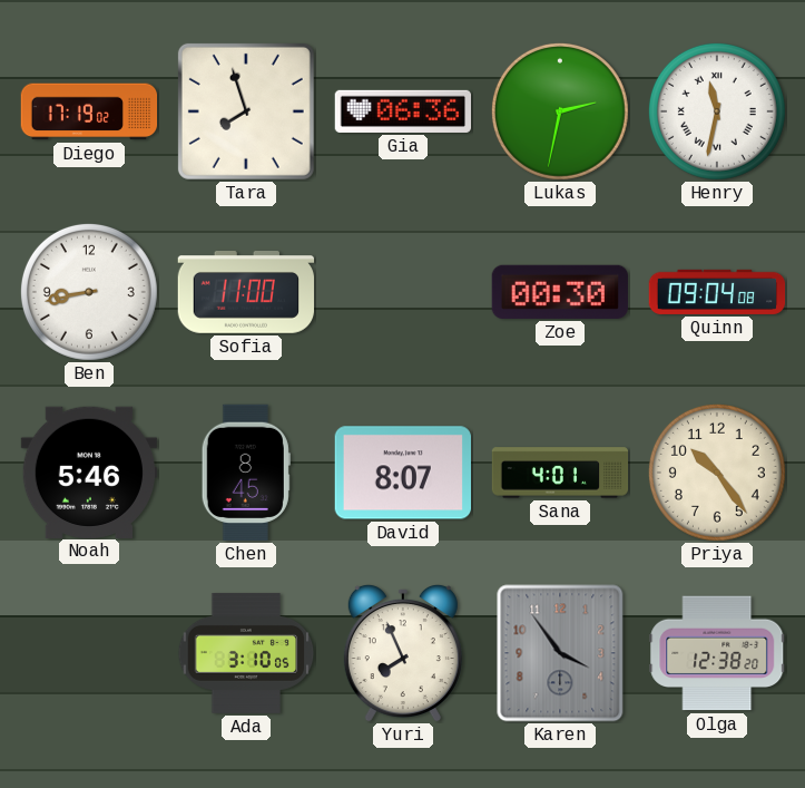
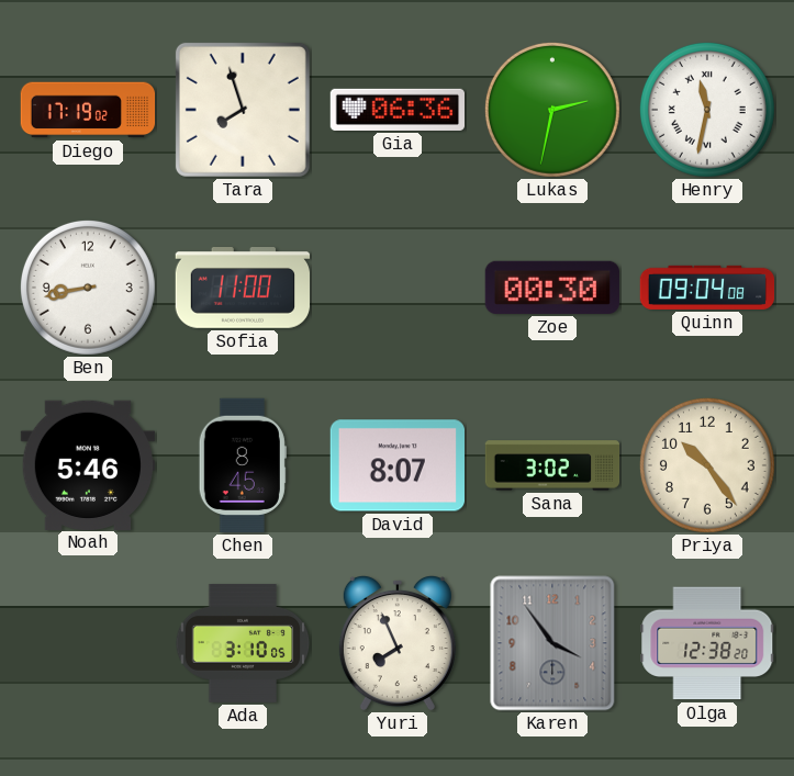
Sana: 4:01 -> 3:02
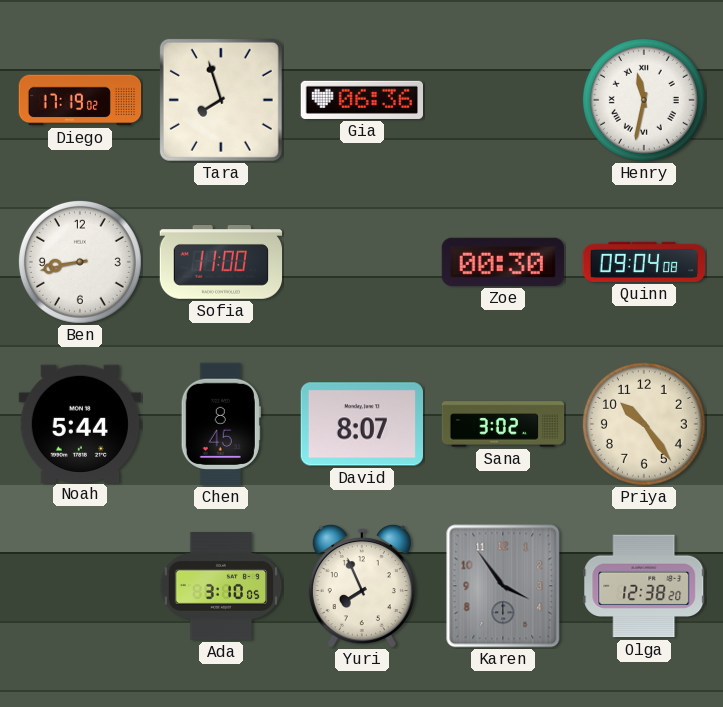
Lukas: 2:32 -> none
Noah: 5:46 -> 5:44
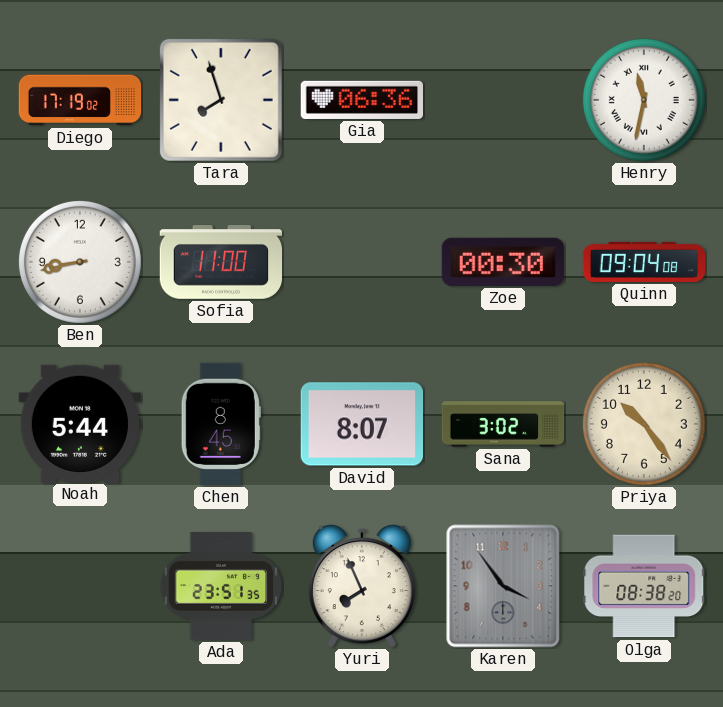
Ada: 3:10 -> 23:51
Olga: 12:38 -> 08:38
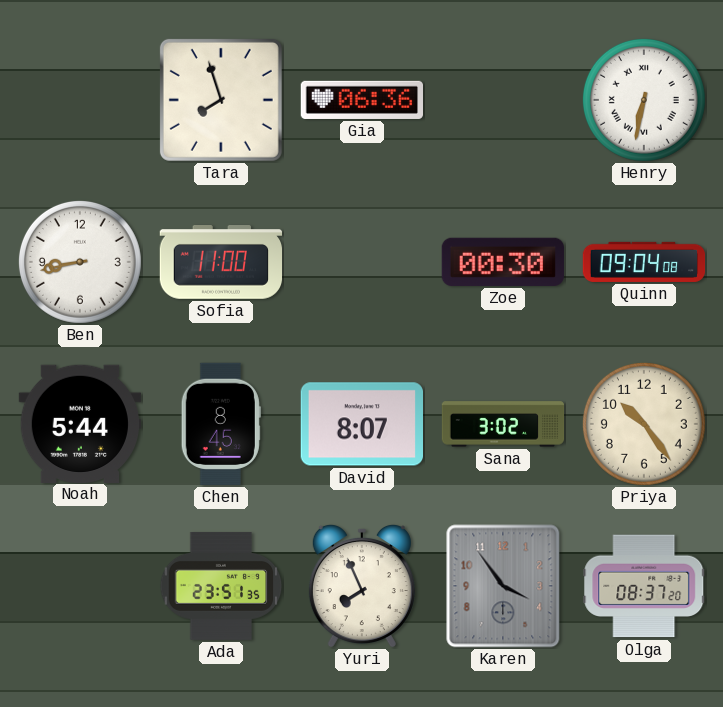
Diego: 17:19 -> none
Henry: 11:32 -> 6:32
Olga: 08:38 -> 08:37
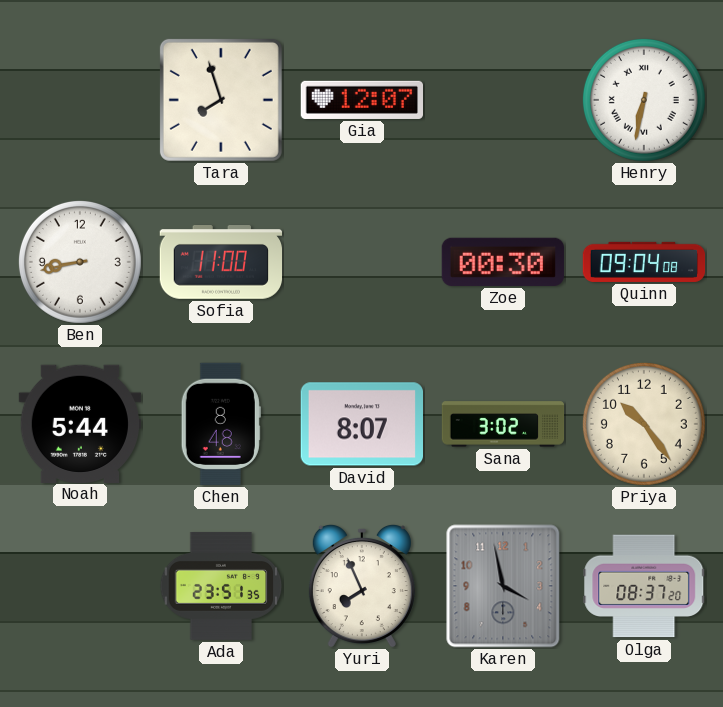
Gia: 06:36 -> 12:07
Chen: 8:45 -> 8:48
Karen: 3:54 -> 3:58
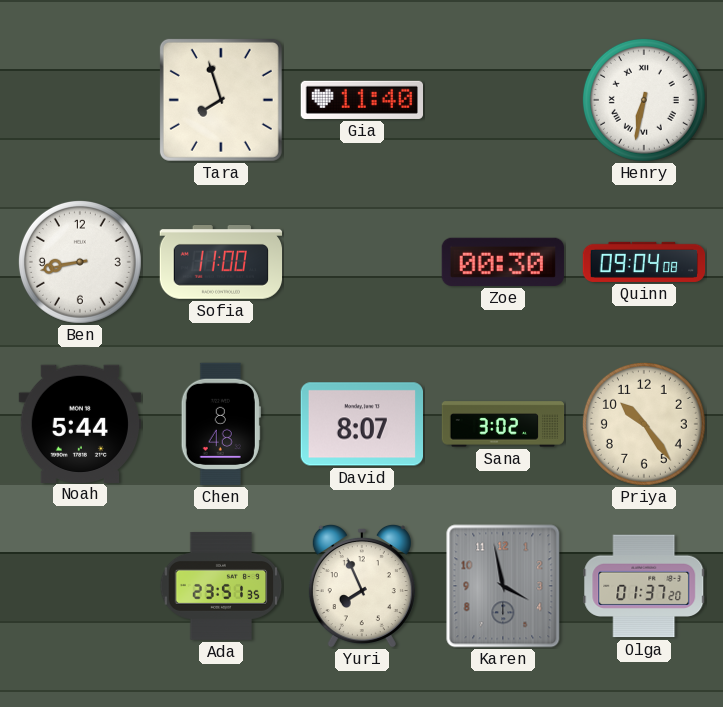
Gia: 12:07 -> 11:40
Olga: 08:37 -> 01:37
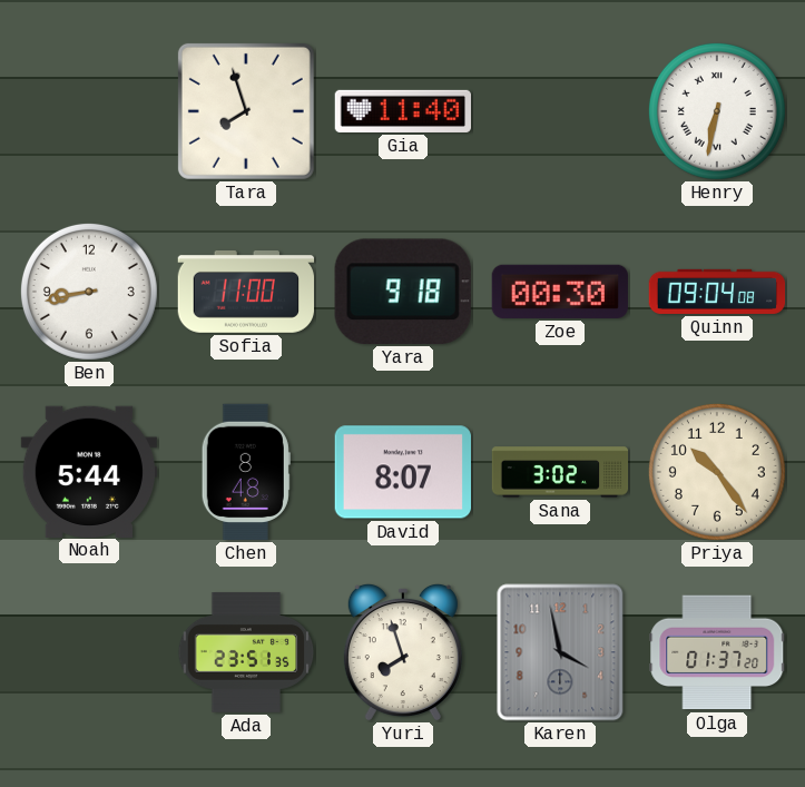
Yara: none -> 9:18
Yuri: 7:56 -> 7:57
